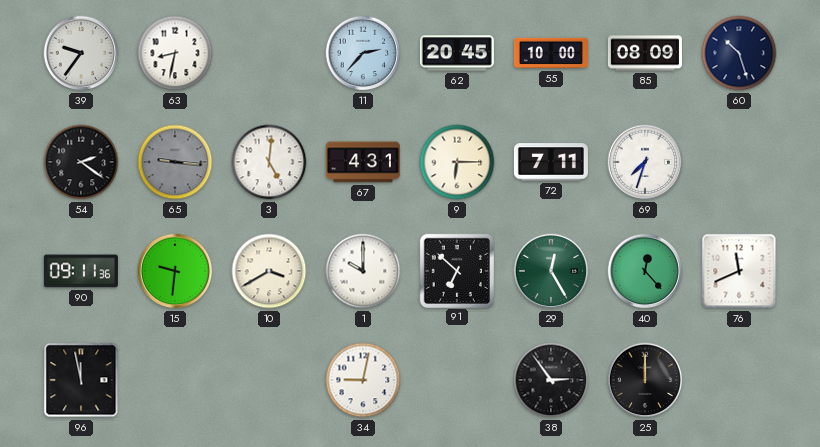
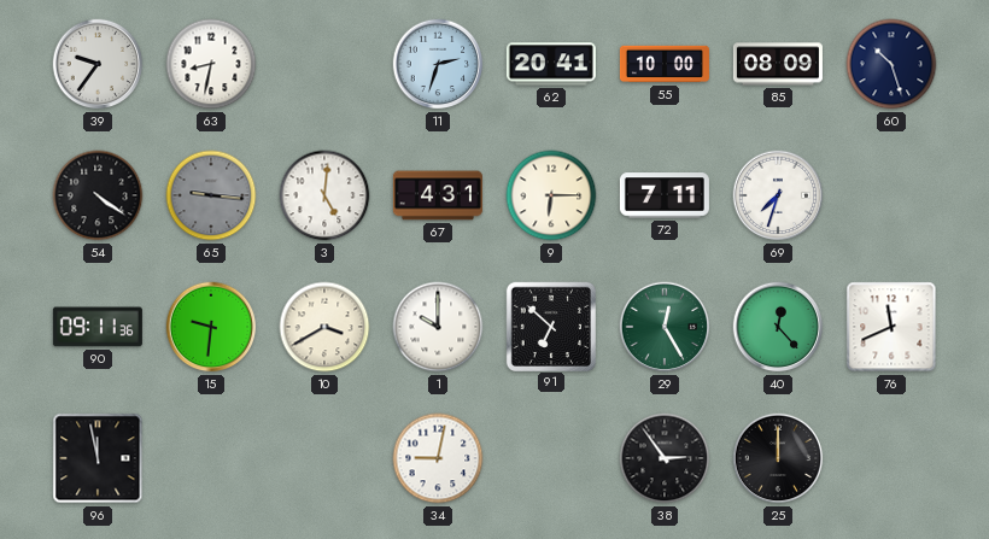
11: 2:37 -> 2:33
62: 20:45 -> 20:41
54: 2:21 -> 4:21
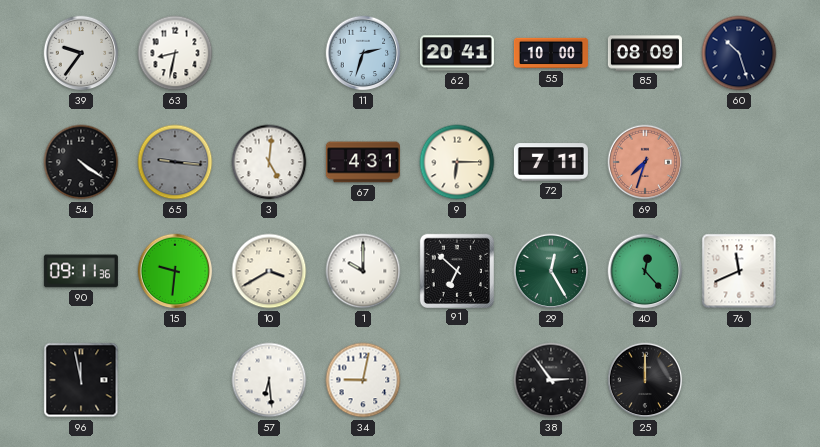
69 dial: white -> salmon
57: none -> 6:29
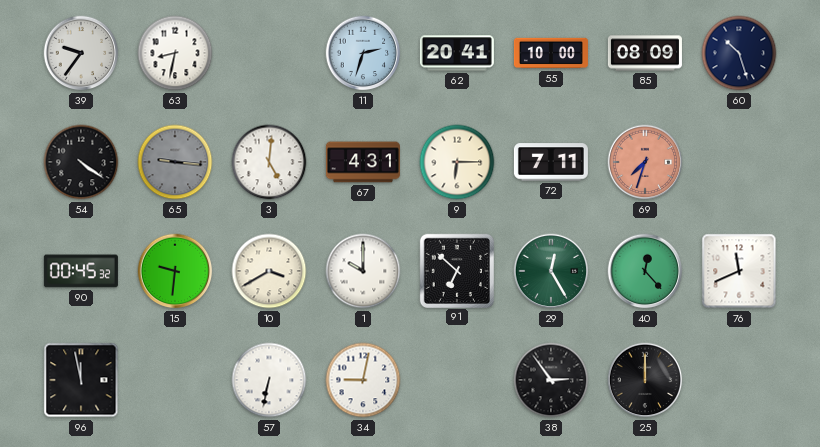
90: 09:11 -> 00:45
57: 6:29 -> 6:32
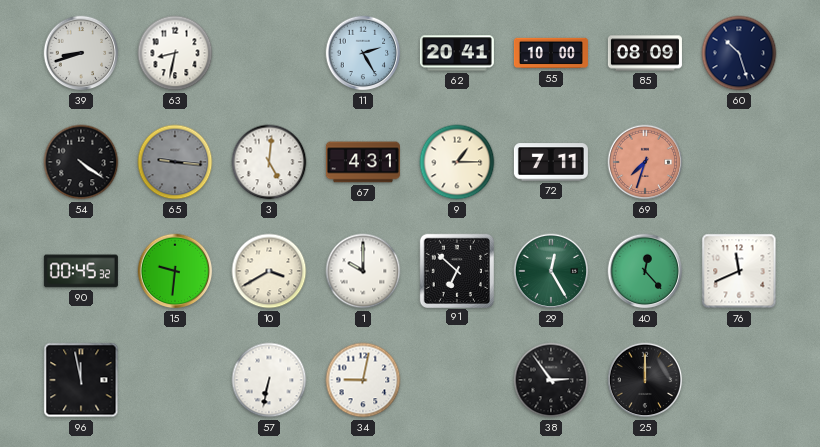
39: 9:36 -> 8:42
11: 2:33 -> 2:25
9: 6:15 -> 1:15
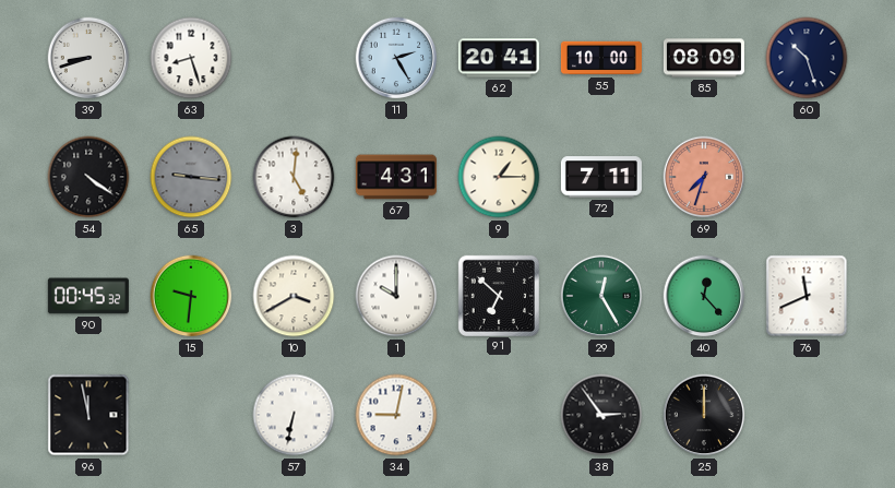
63: 8:32 -> 8:27
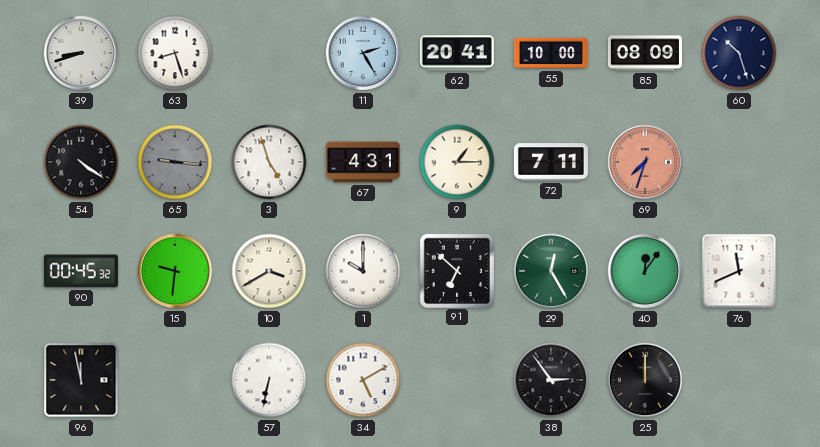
3: 5:01 -> 4:57
40: 12:23 -> 12:06
34: 9:02 -> 5:10
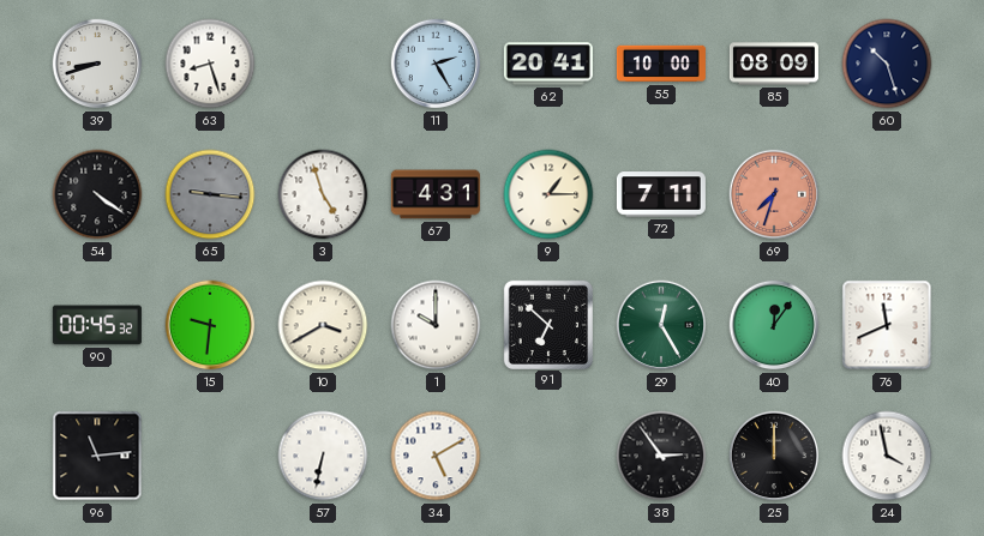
96: 11:58 -> 11:14
24: none -> 3:58
